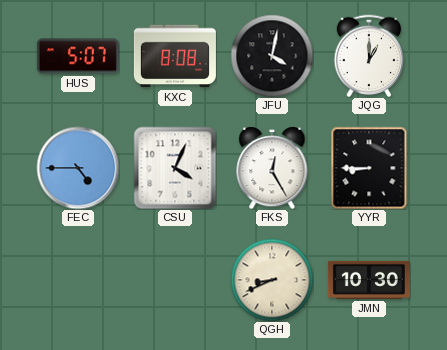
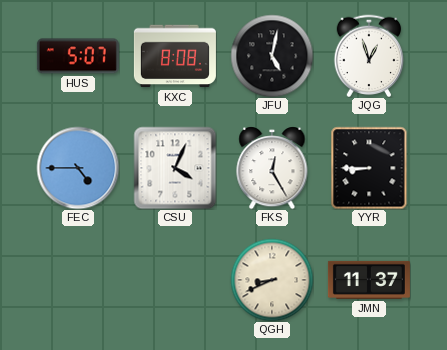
JFU: 4:02 -> 5:02
JQG: 1:00 -> 12:57
JMN: 10:30 -> 11:37
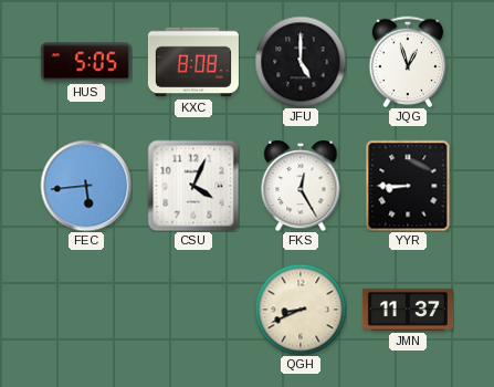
HUS: 5:07 -> 5:05
JFU: 5:02 -> 5:00
FEC: 4:45 -> 5:44
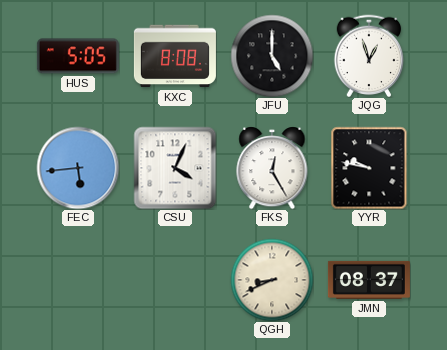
YYR: 8:45 -> 9:47
JMN: 11:37 -> 08:37
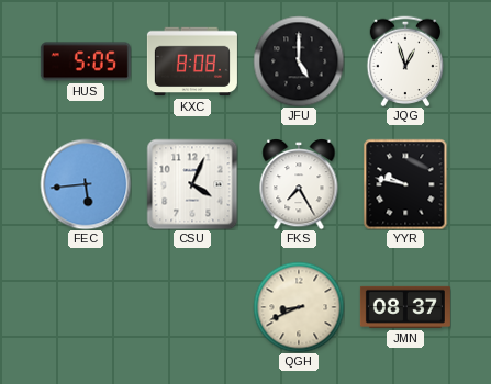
FKS: 12:25 -> 7:25
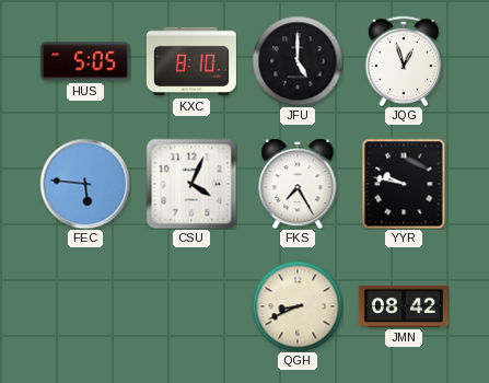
KXC: 8:08 -> 8:10
FEC: 5:44 -> 5:46
JMN: 08:37 -> 08:42
